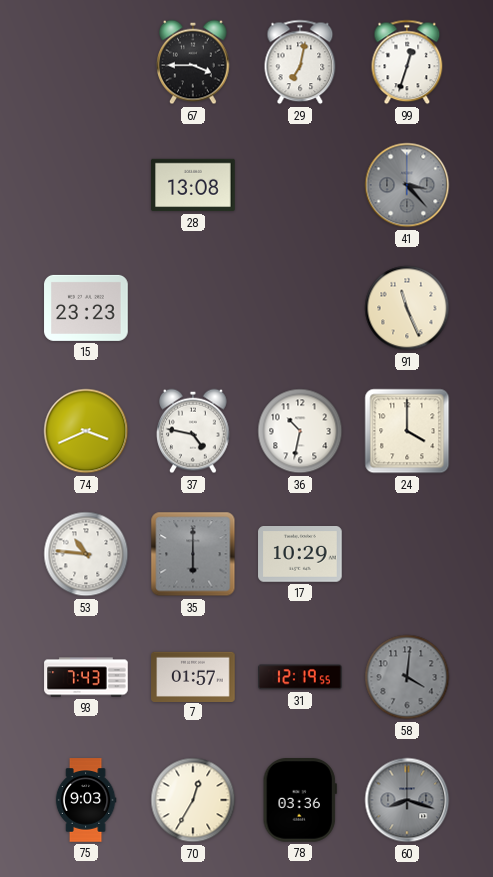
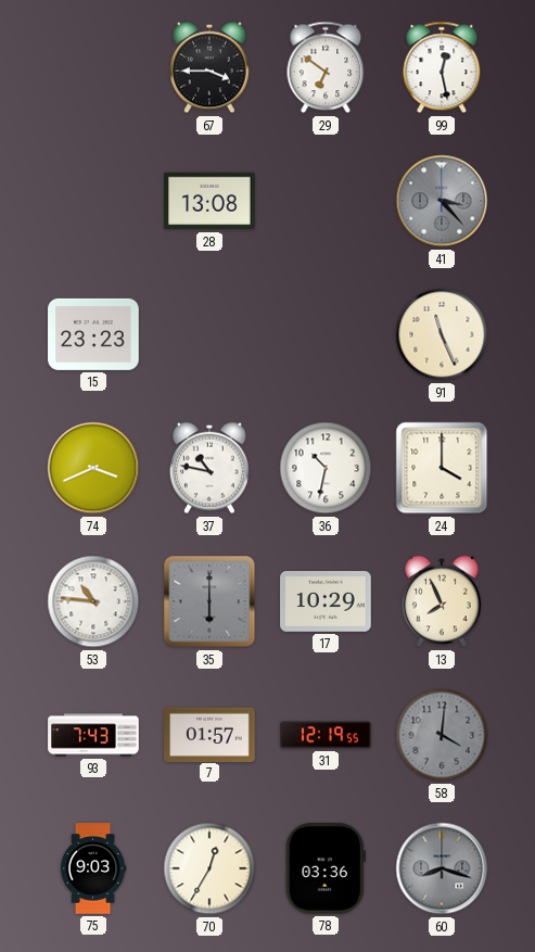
29: 7:02 -> 6:51
99: 12:33 -> 12:28
37: 4:47 -> 10:47
13: none -> 7:56
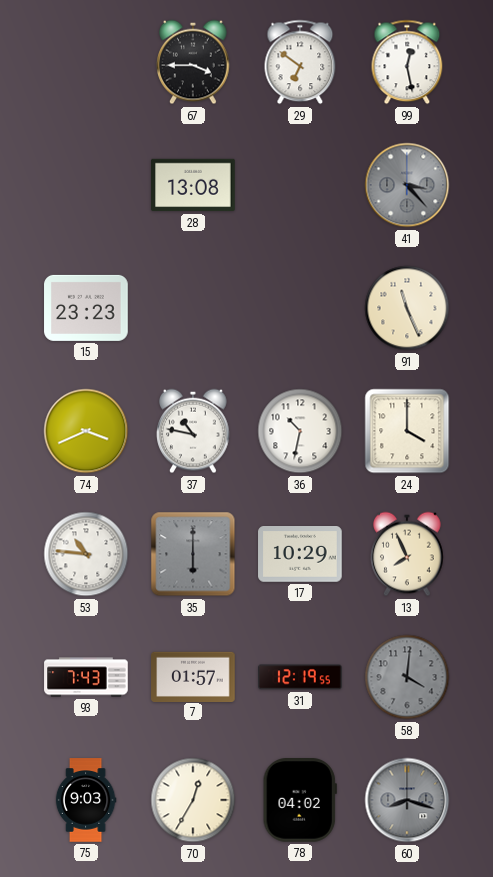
78: 03:36 -> 04:02
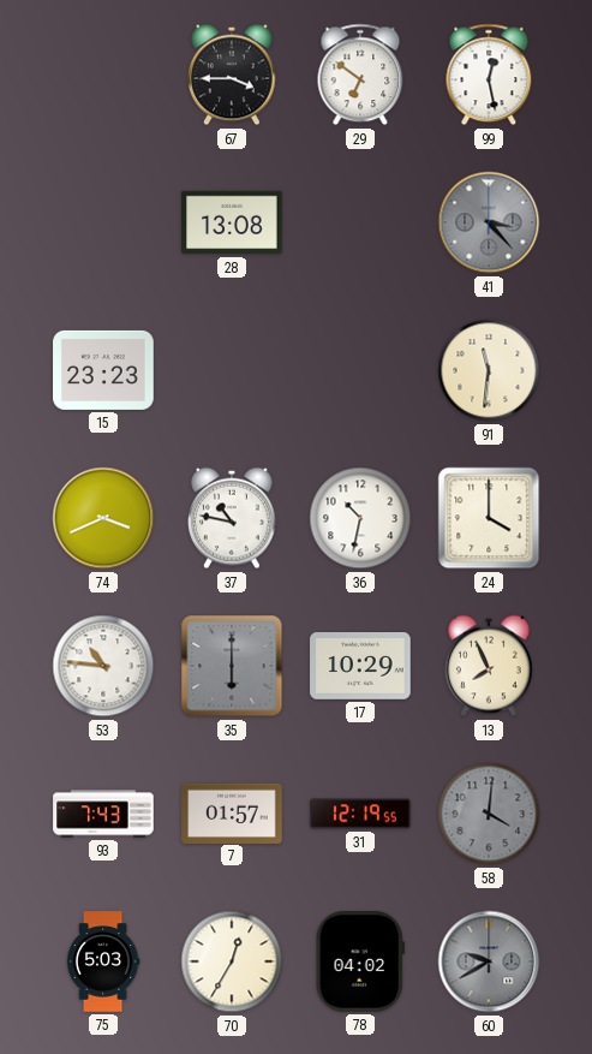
91: 11:26 -> 11:31
75: 9:03 -> 5:03
60: 8:18 -> 9:40
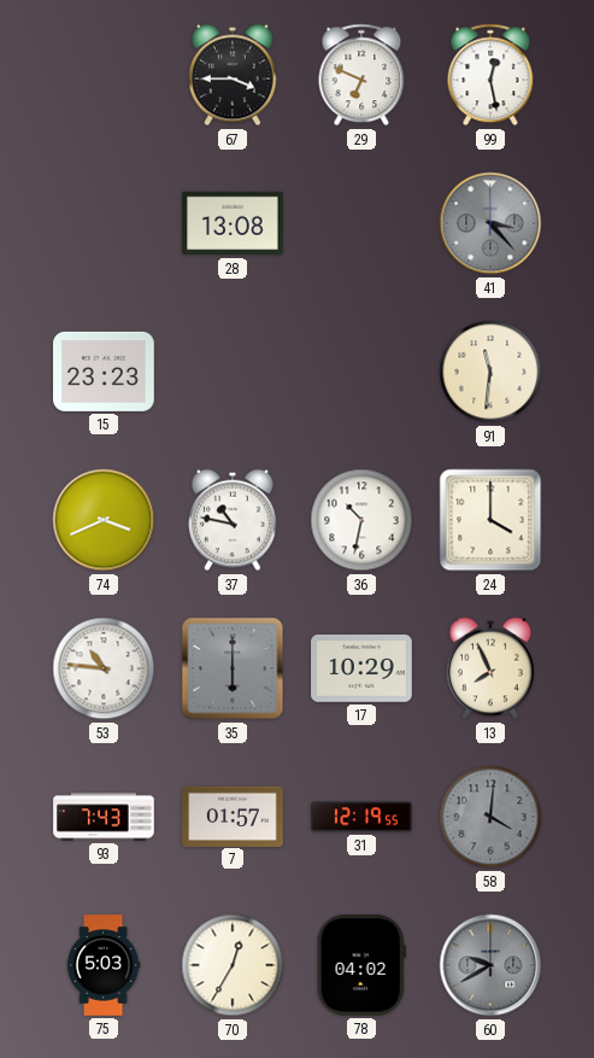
29: 6:51 -> 6:49
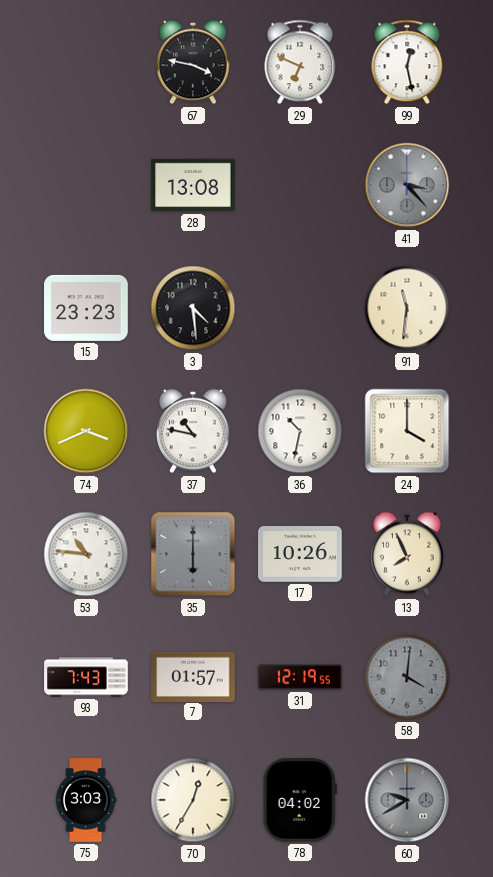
67: 3:45 -> 3:47
3: none -> 4:29
17: 10:29 -> 10:26
75: 5:03 -> 3:03
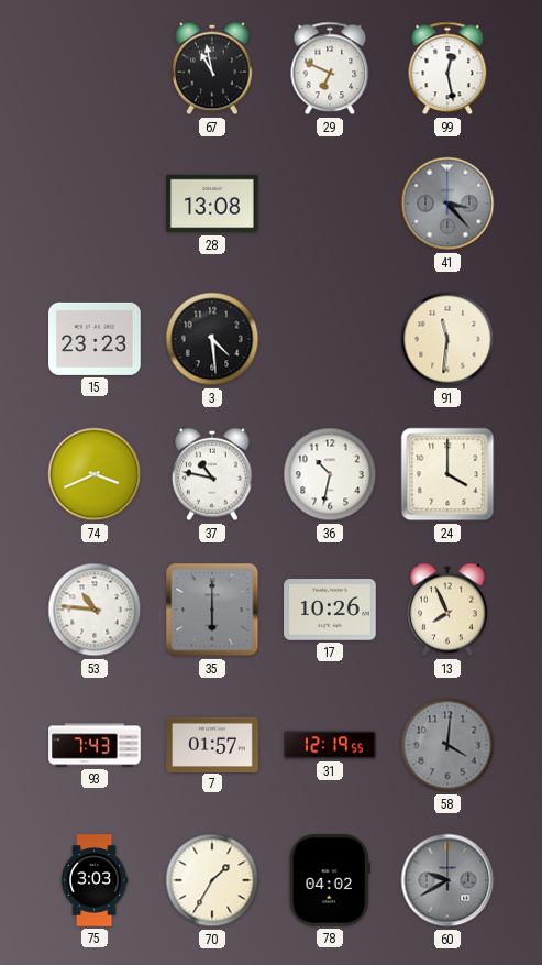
67: 3:47 -> 10:58
70: 12:35 -> 1:35
